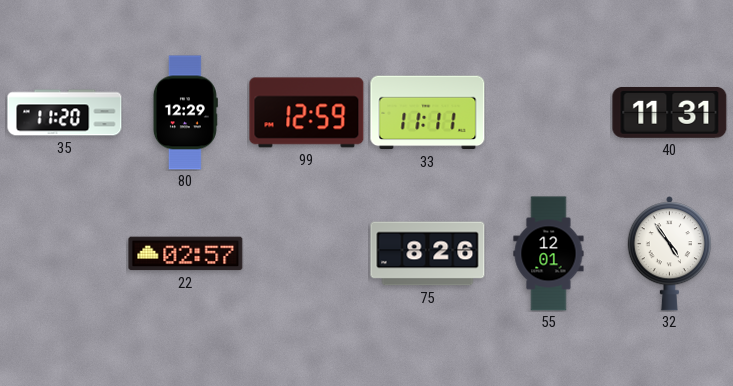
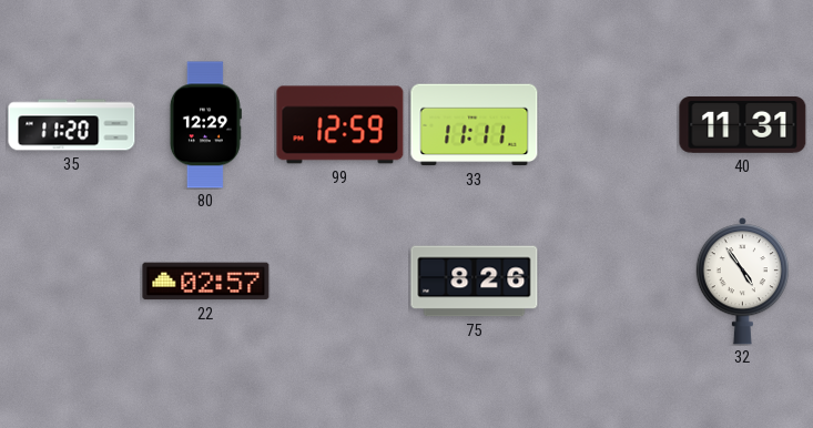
55: 12:01 -> none
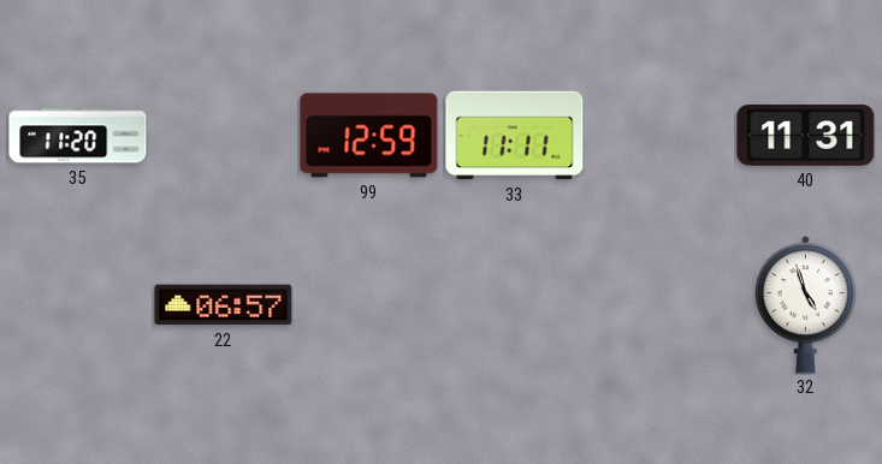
80: 12:29 -> none
22: 02:57 -> 06:57
75: 8:26 -> none
32: 4:54 -> 4:57
